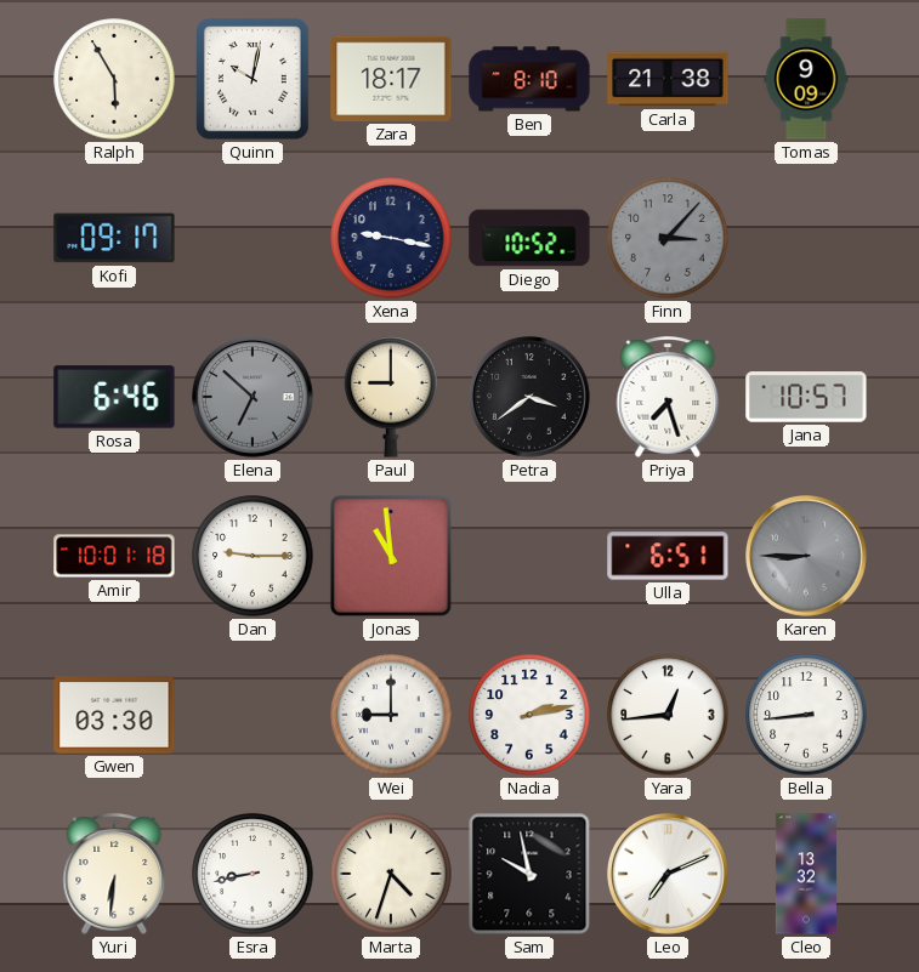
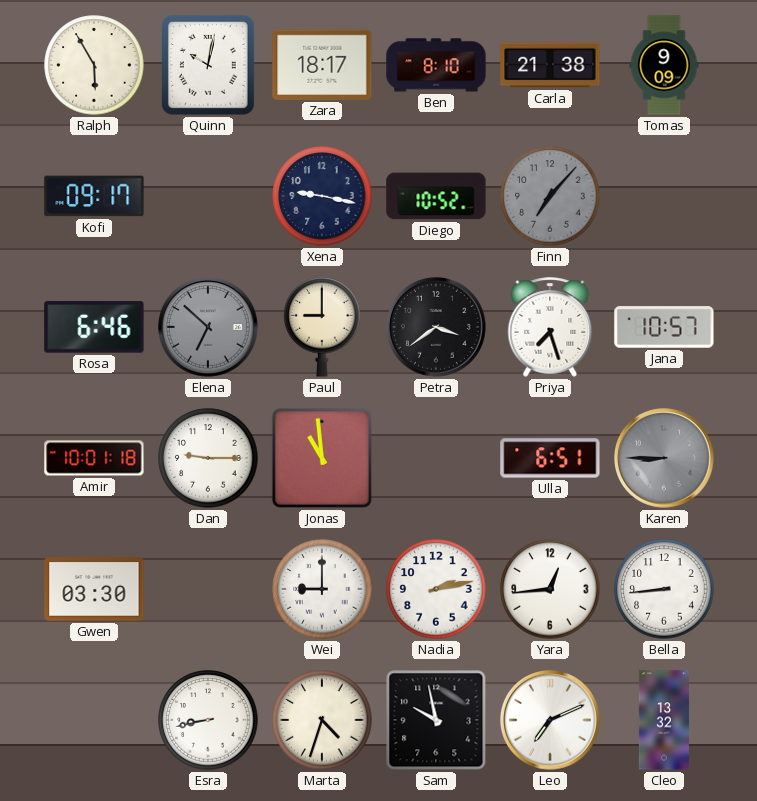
Finn: 3:07 -> 7:07
Yuri: 6:31 -> none
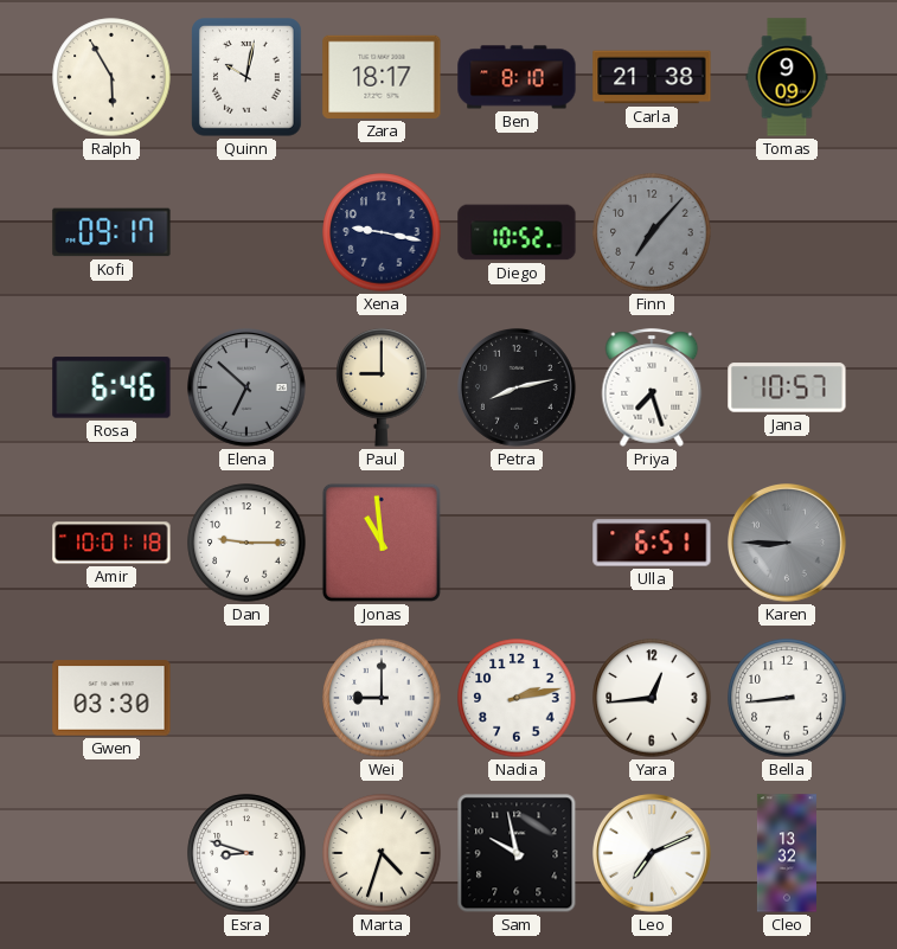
Petra: 3:39 -> 8:13
Esra: 8:43 -> 8:48
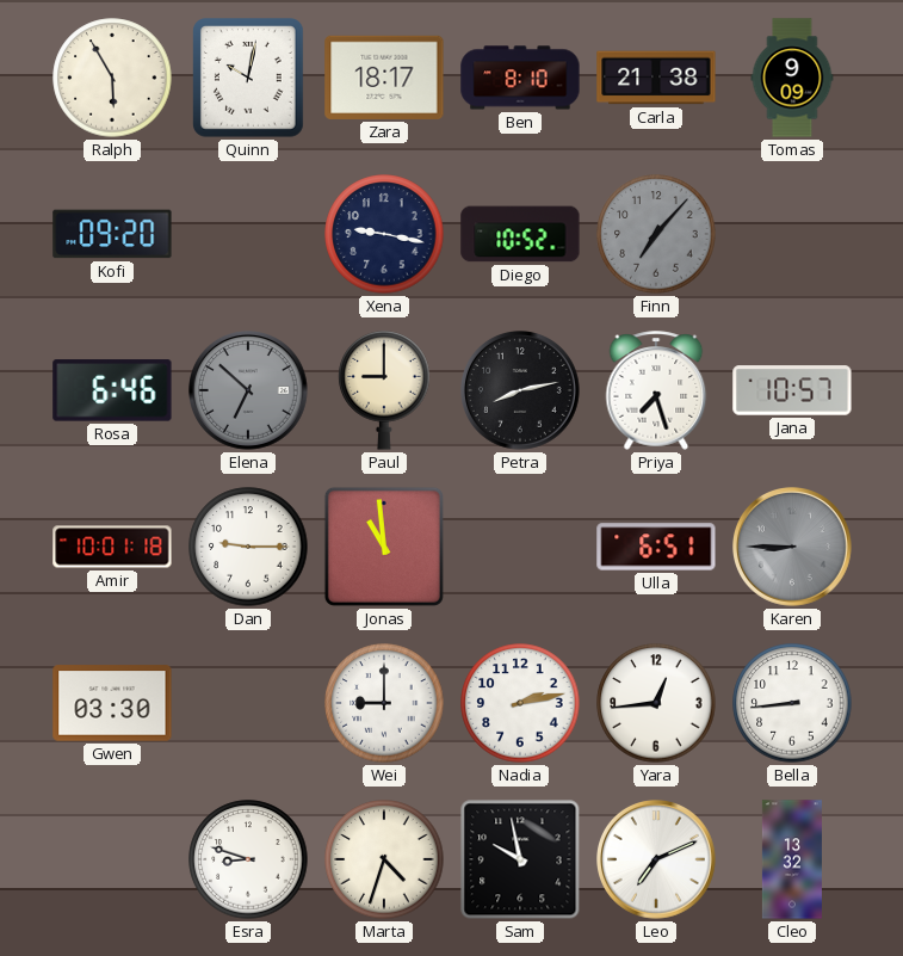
Kofi: 09:17 -> 09:20
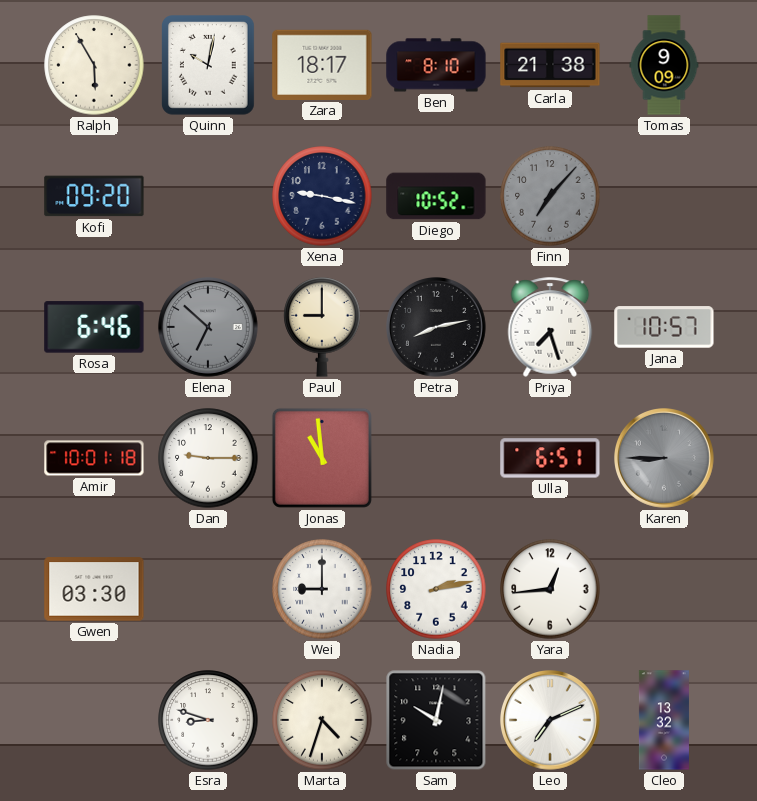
Bella: 8:44 -> none
Sam: 9:58 -> 10:02
